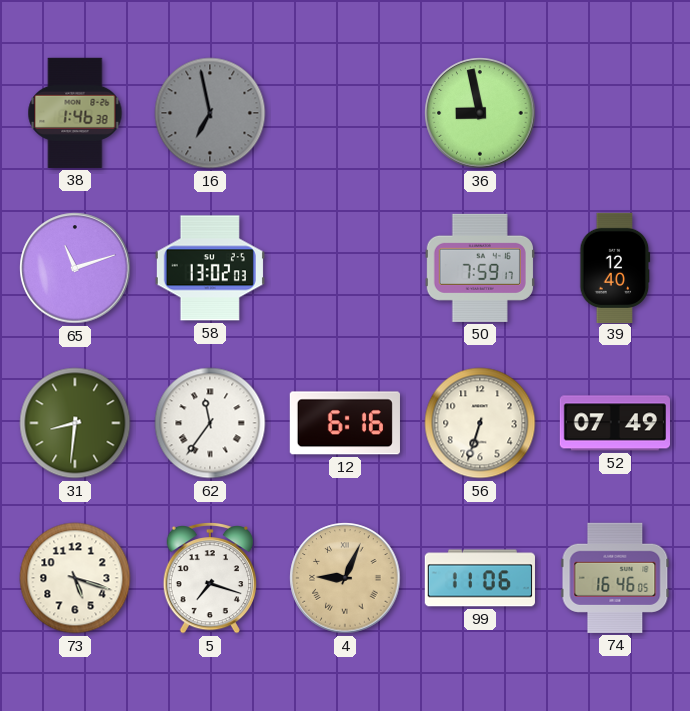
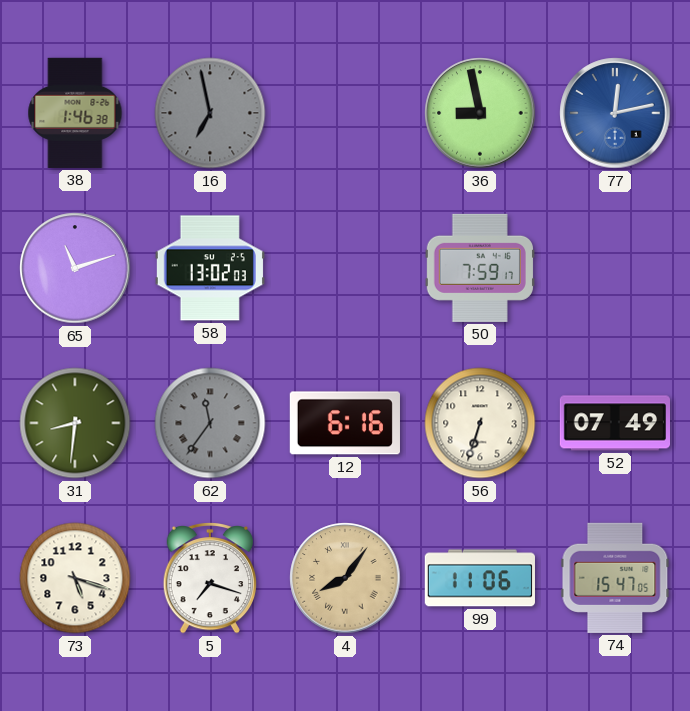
77: none -> 12:13
39: 12:40 -> none
62 dial: white -> grey
4: 9:04 -> 8:06
74: 16:46 -> 15:47
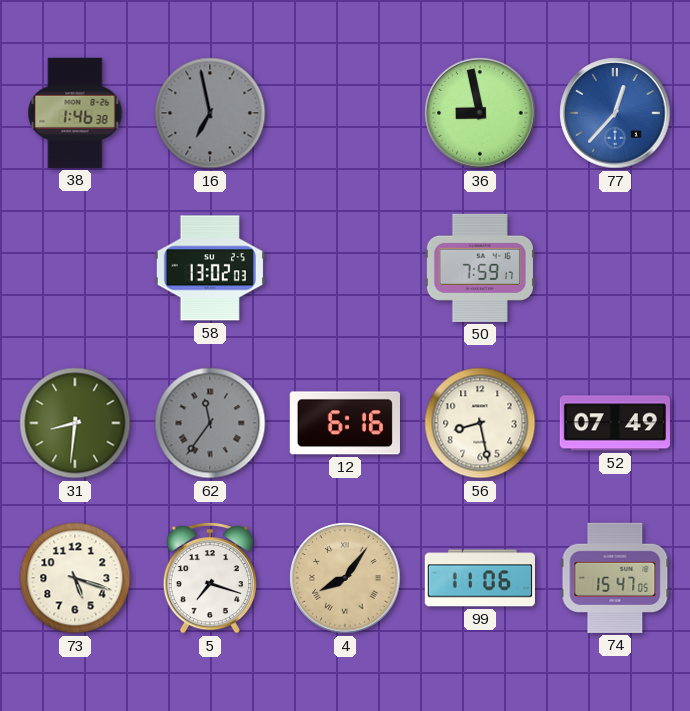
77: 12:13 -> 12:37
65: 11:12 -> none
56: 6:33 -> 8:28
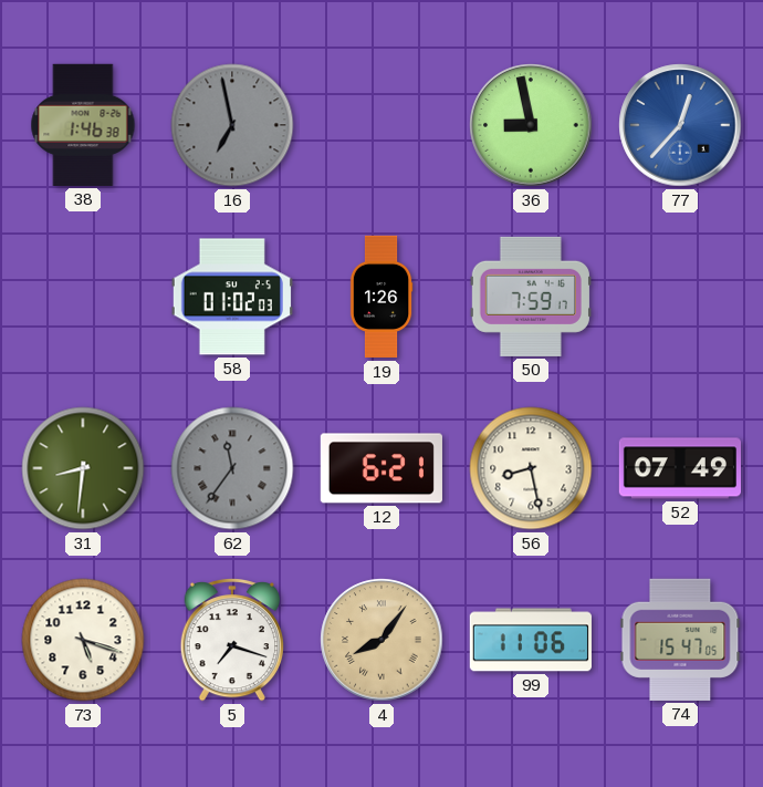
58: 13:02 -> 01:02
19: none -> 1:26
12: 6:16 -> 6:21
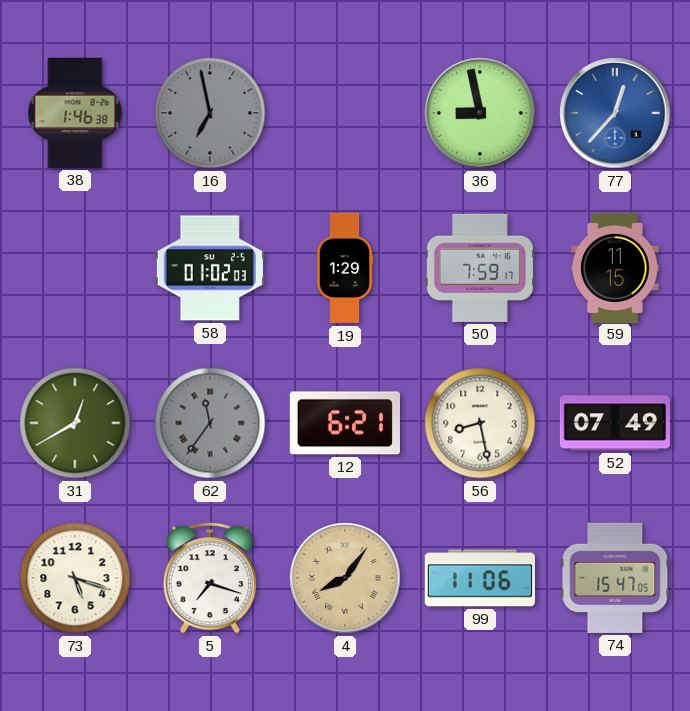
19: 1:26 -> 1:29
59: none -> 11:15
31: 8:31 -> 12:40
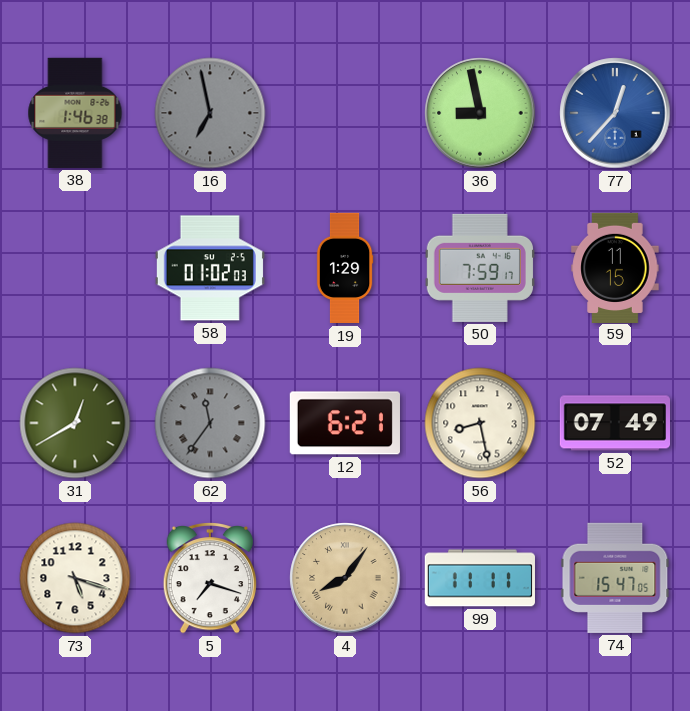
99: 11:06 -> 11:11
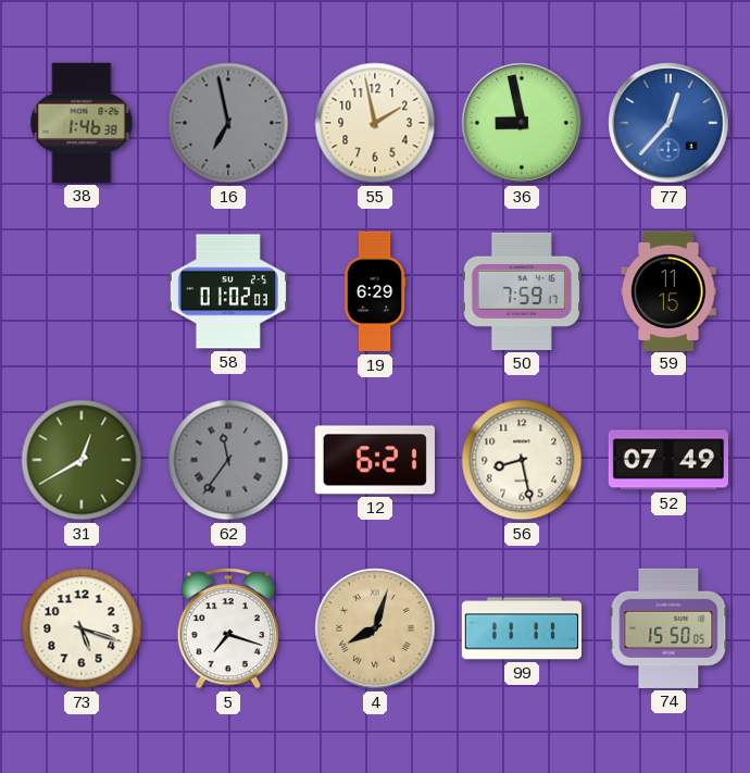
55: none -> 1:58
19: 1:29 -> 6:29
4: 8:06 -> 8:03
74: 15:47 -> 15:50
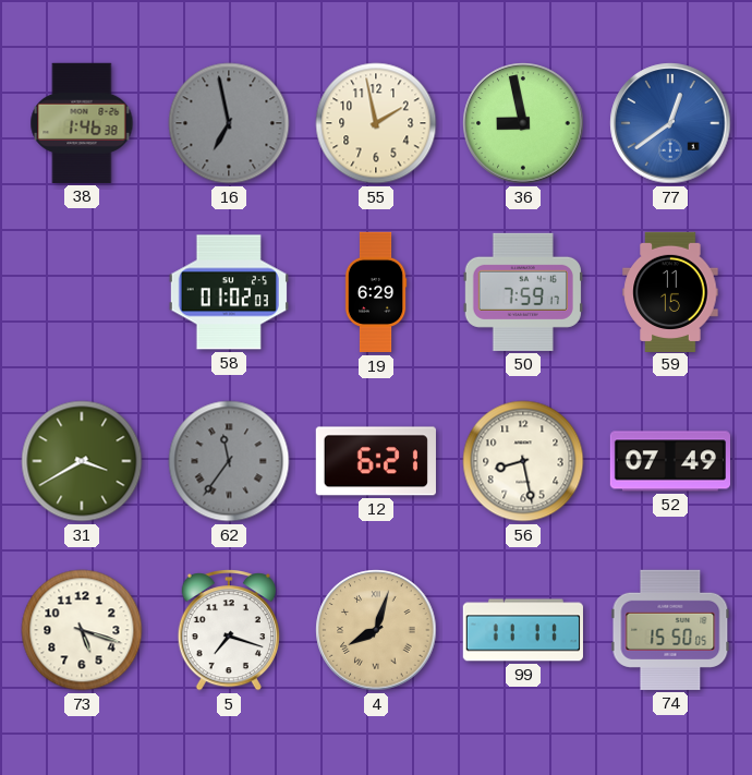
77: 12:37 -> 12:39
31: 12:40 -> 3:40
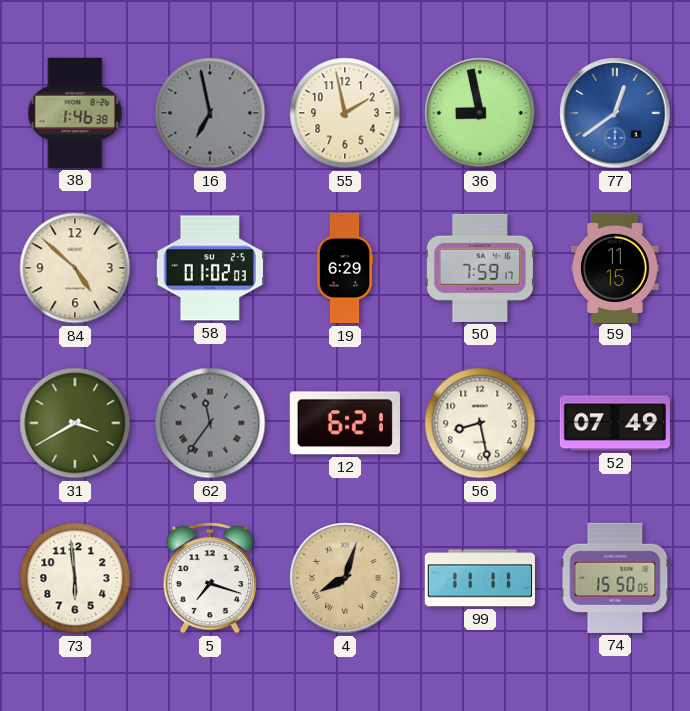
84: none -> 4:52
73: 5:18 -> 5:59
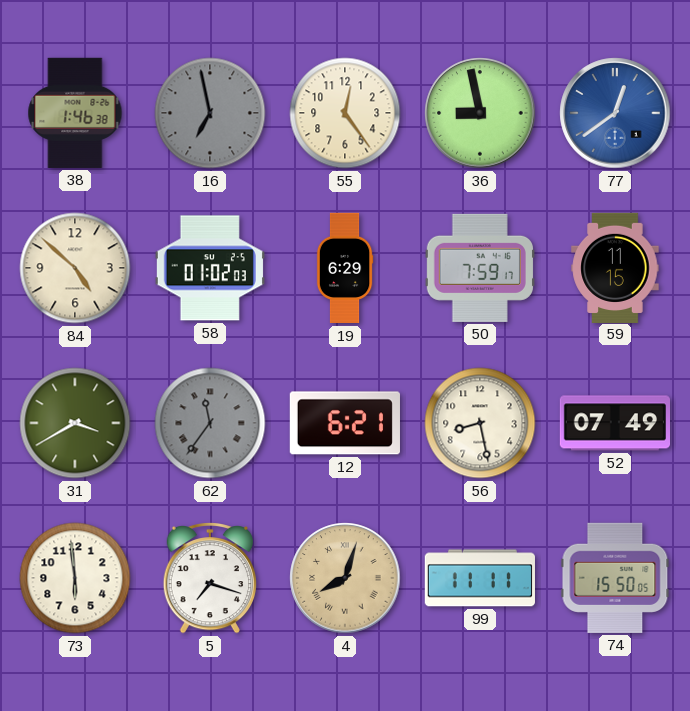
55: 1:58 -> 12:24
